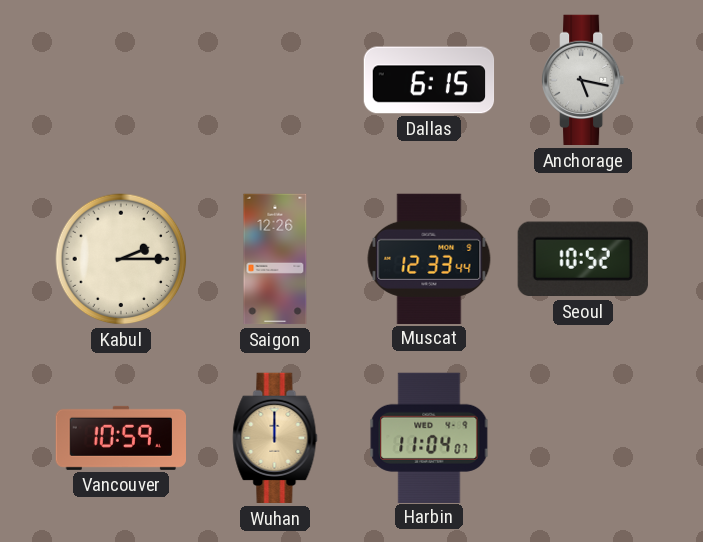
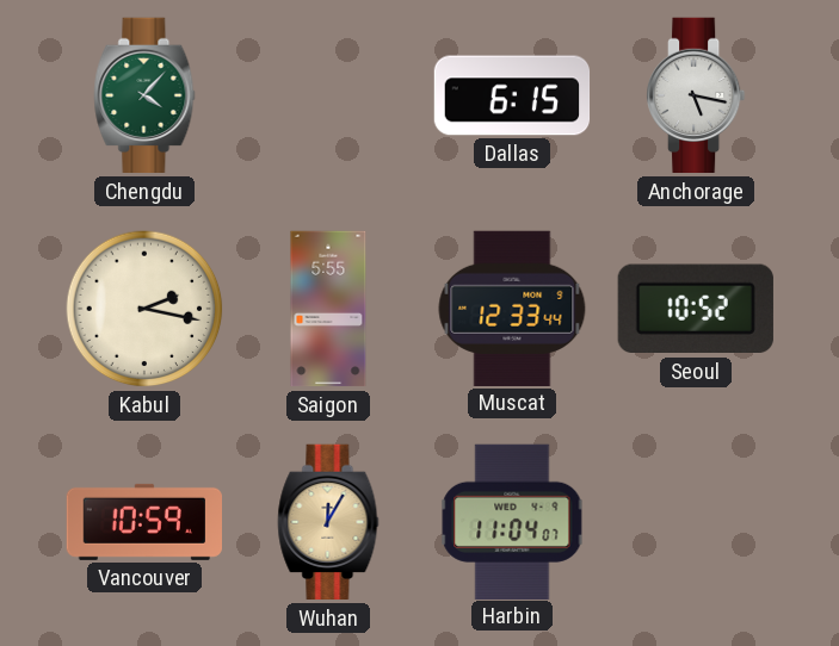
Chengdu: none -> 4:07
Kabul: 2:15 -> 2:17
Saigon: 12:26 -> 5:55
Wuhan: 12:00 -> 12:05
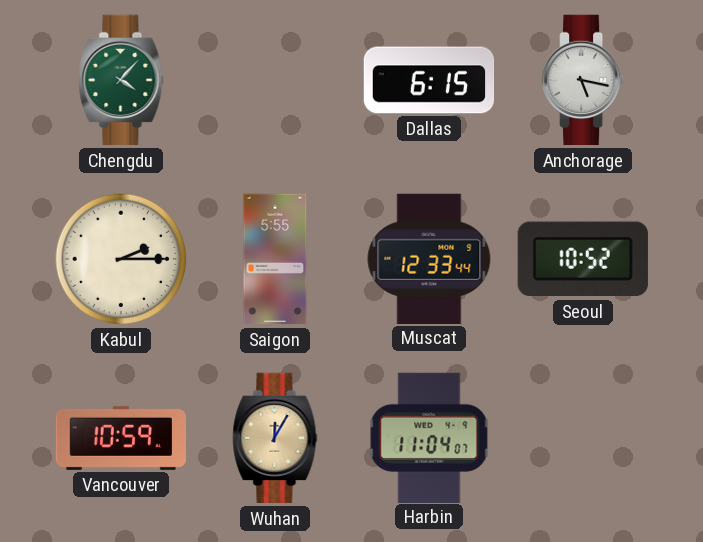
Kabul: 2:17 -> 2:15
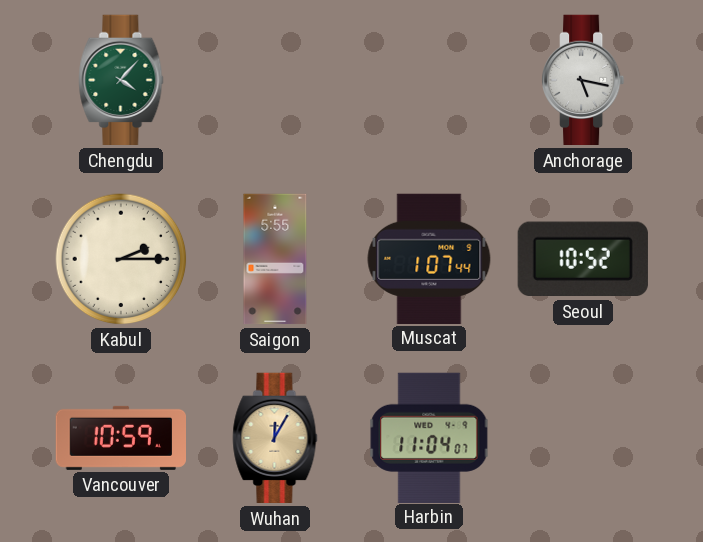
Dallas: 6:15 -> none
Muscat: 12:33 -> 1:07
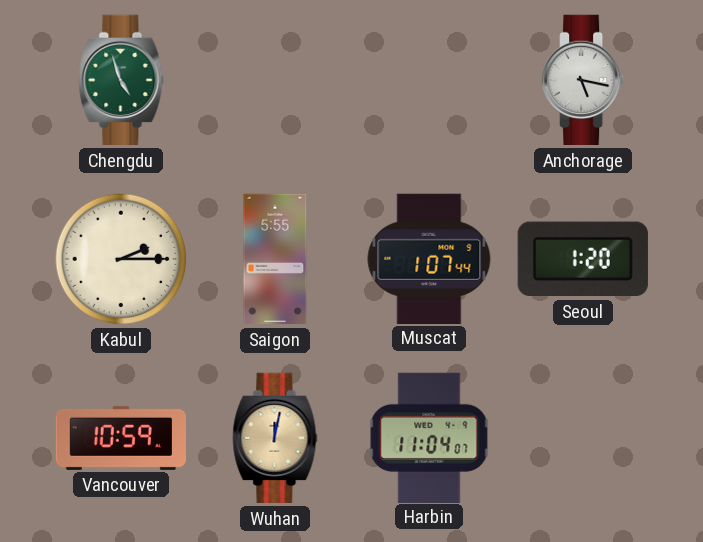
Chengdu: 4:07 -> 4:57
Seoul: 10:52 -> 1:20
Wuhan: 12:05 -> 12:02
